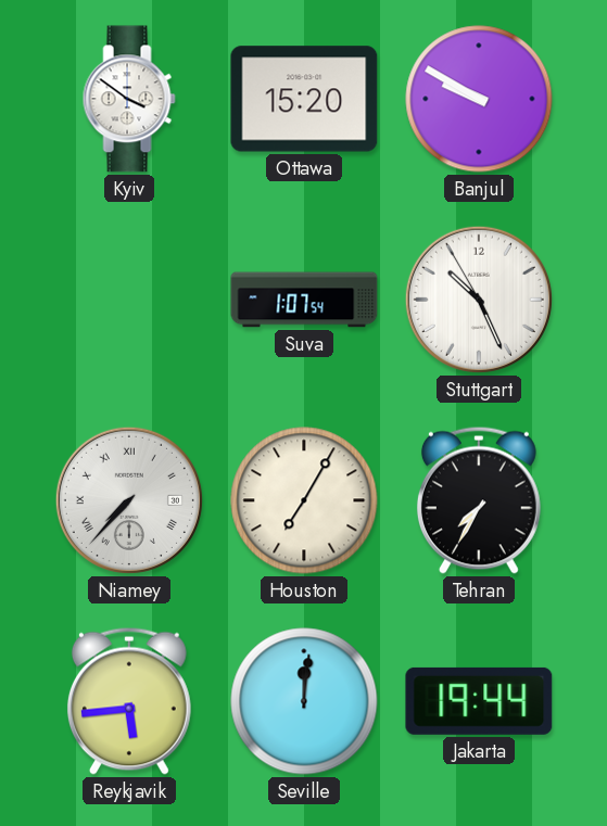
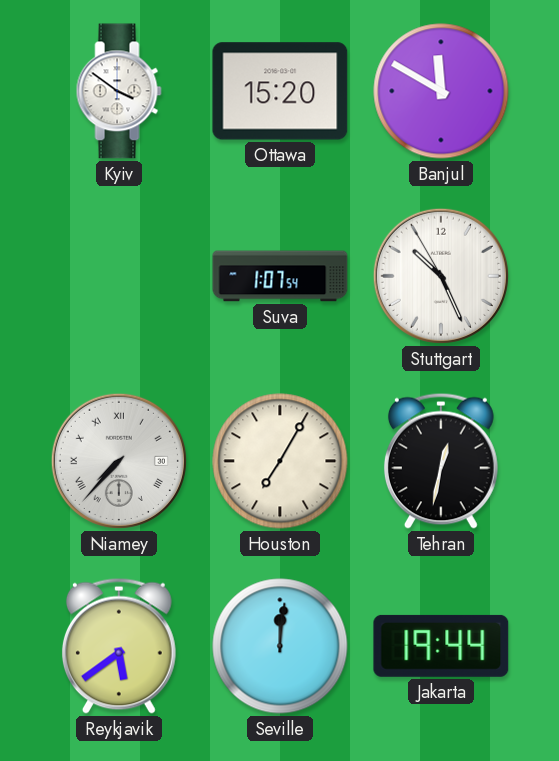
Banjul: 9:50 -> 11:50
Tehran: 7:35 -> 12:32
Reykjavik: 5:44 -> 5:39
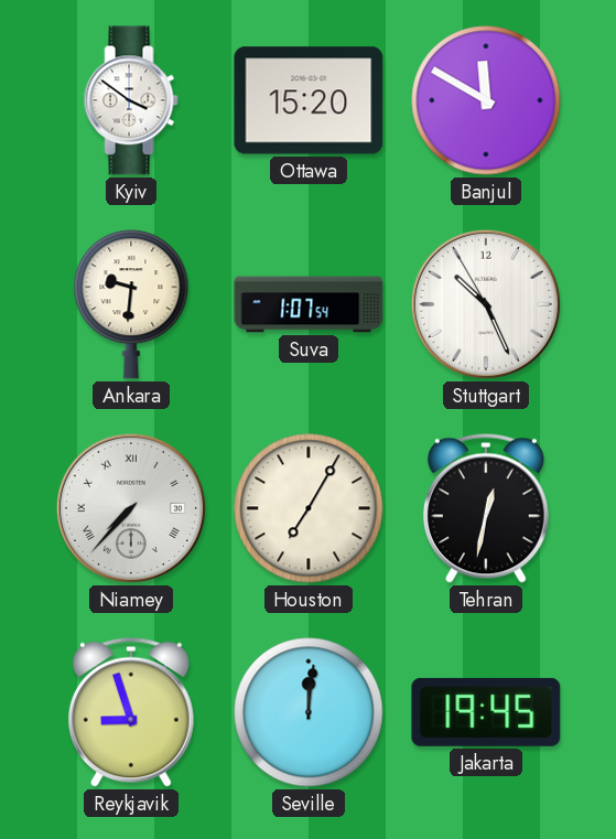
Ankara: none -> 9:31
Reykjavik: 5:39 -> 8:57
Jakarta: 19:44 -> 19:45
